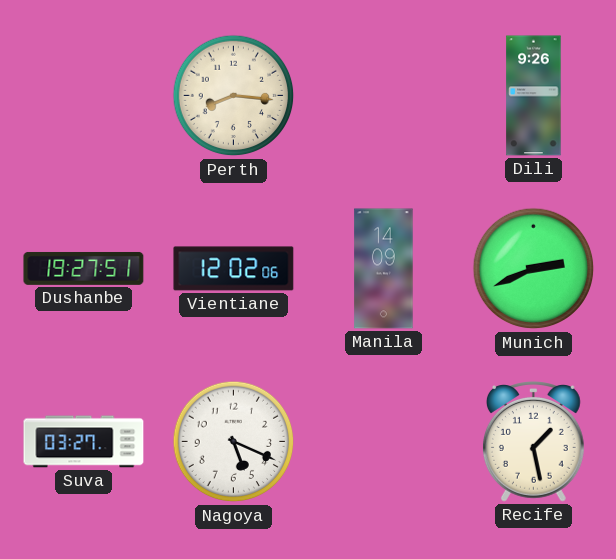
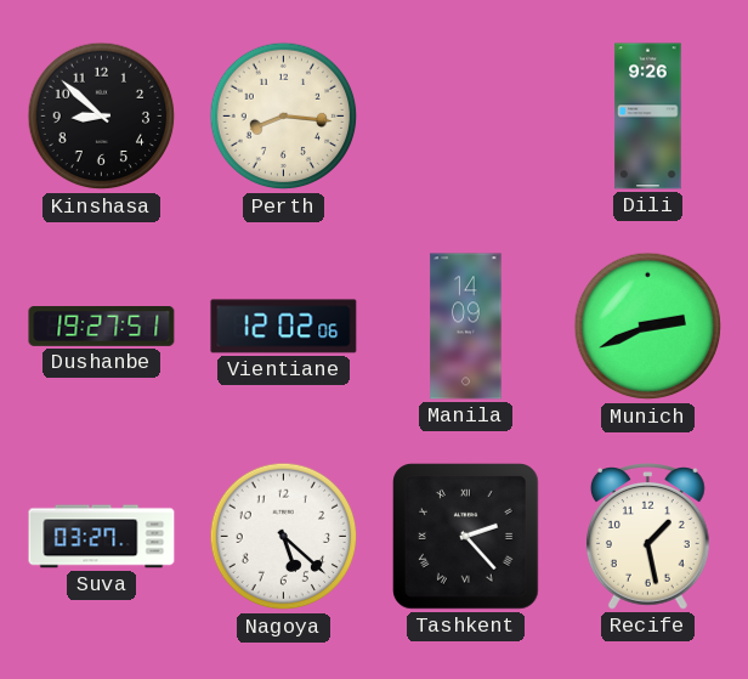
Kinshasa: none -> 8:52
Nagoya: 5:19 -> 5:22
Tashkent: none -> 2:23
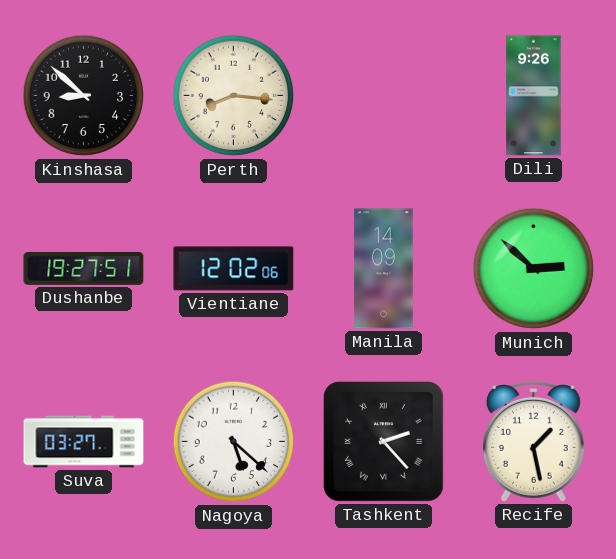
Munich: 2:41 -> 2:52
